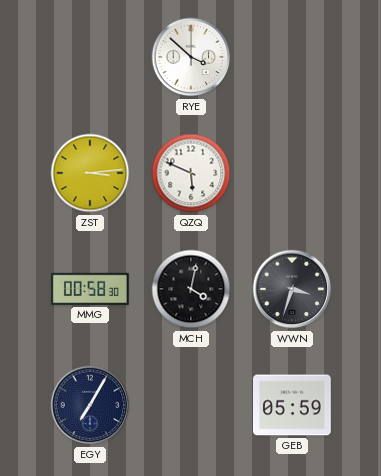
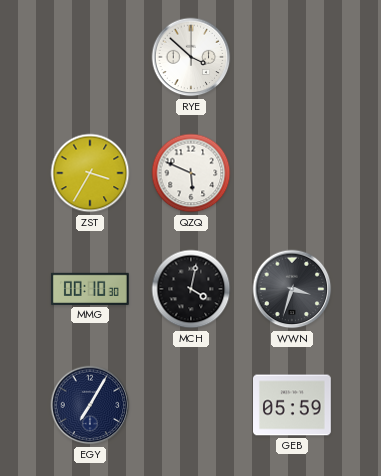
ZST: 3:14 -> 3:35
MMG: 00:58 -> 00:10
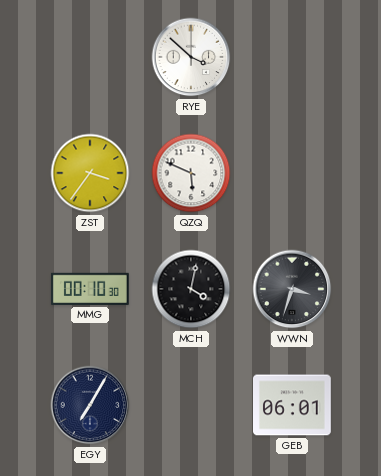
ZST: 3:35 -> 3:36
GEB: 05:59 -> 06:01
